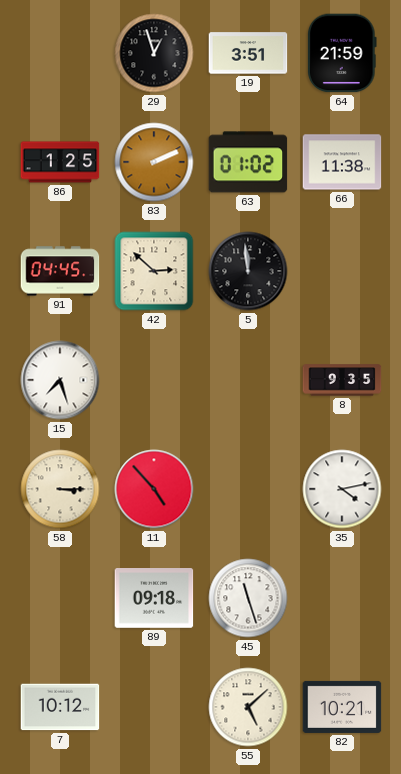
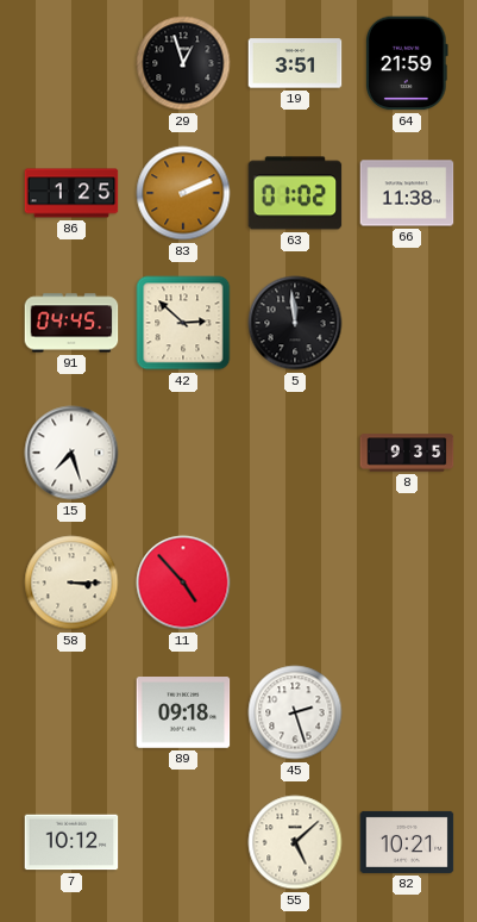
35: 4:13 -> none
45: 11:27 -> 2:27
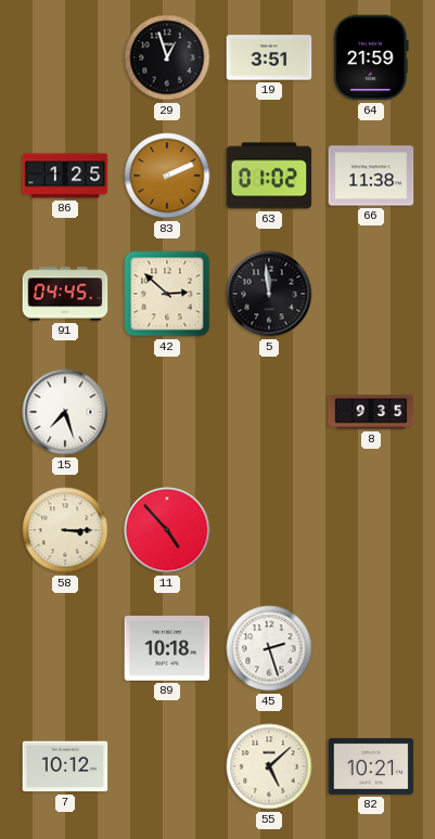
89: 09:18 -> 10:18
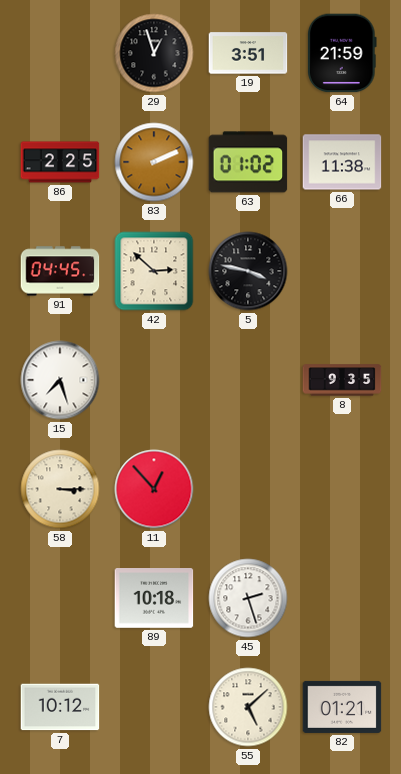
86: 1:25 -> 2:25
5: 11:59 -> 3:47
11: 4:53 -> 12:53
82: 10:21 -> 01:21
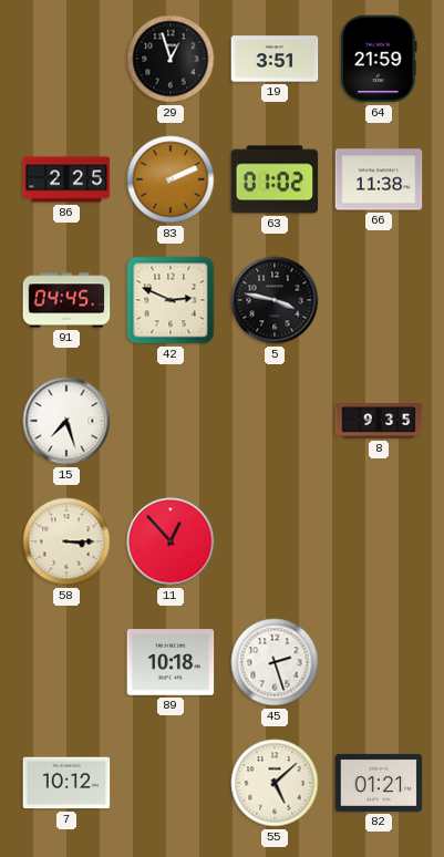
42: 2:52 -> 2:49
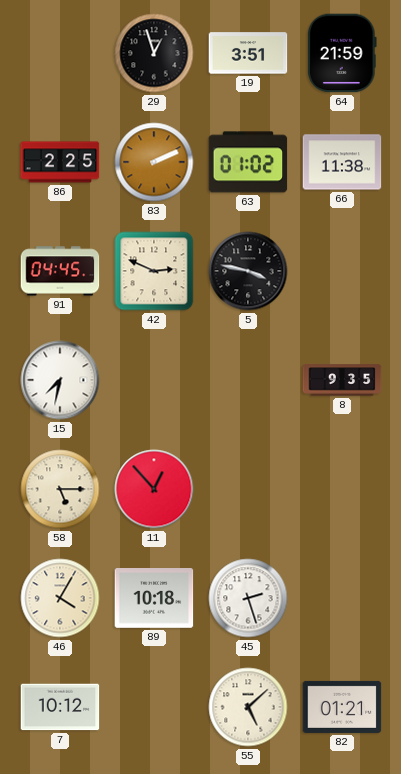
15: 7:27 -> 7:32
58: 3:15 -> 5:15
46: none -> 4:05
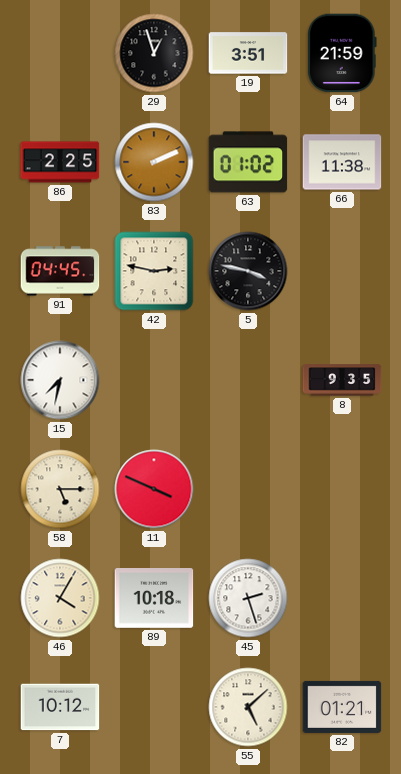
42: 2:49 -> 2:47
11: 12:53 -> 3:49
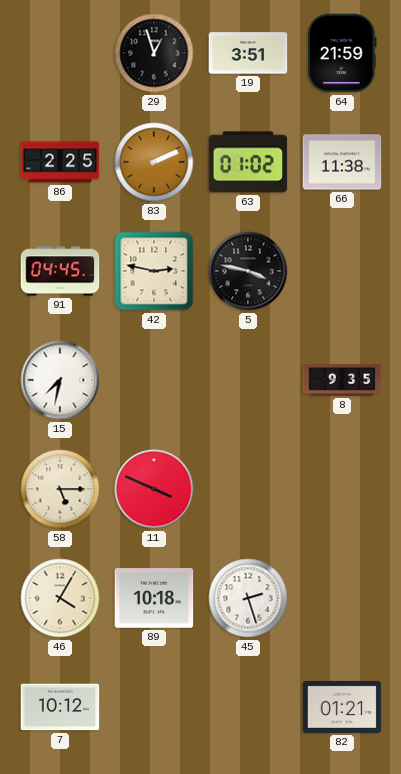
55: 5:08 -> none
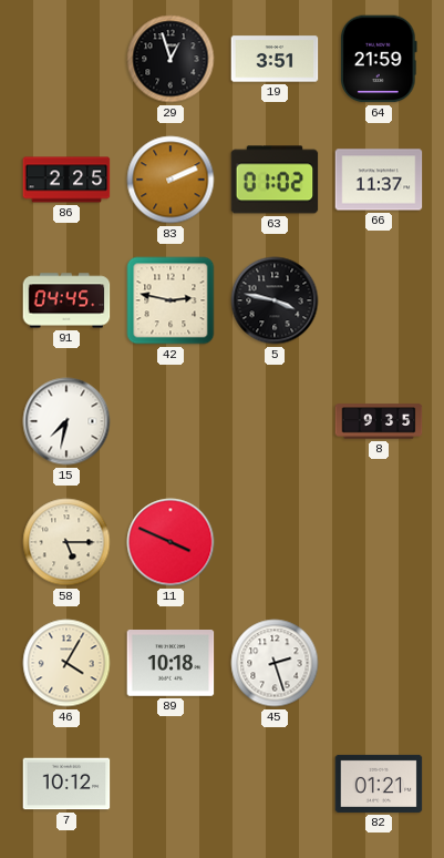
66: 11:38 -> 11:37
